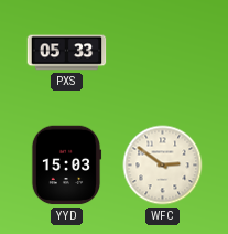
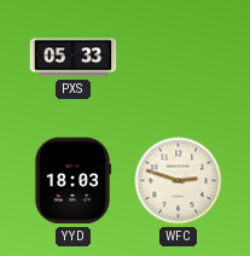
YYD: 15:03 -> 18:03
WFC: 2:51 -> 2:48
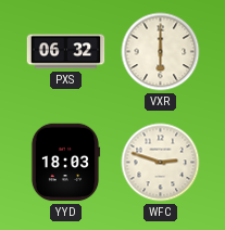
PXS: 05:33 -> 06:32
VXR: none -> 6:00
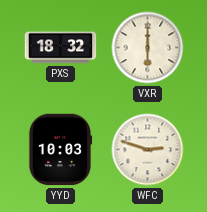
PXS: 06:32 -> 18:32
YYD: 18:03 -> 10:03
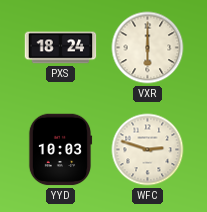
PXS: 18:32 -> 18:24
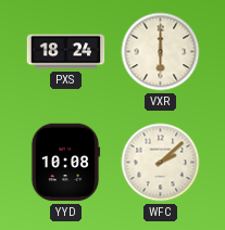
YYD: 10:03 -> 10:08
WFC: 2:48 -> 2:08
